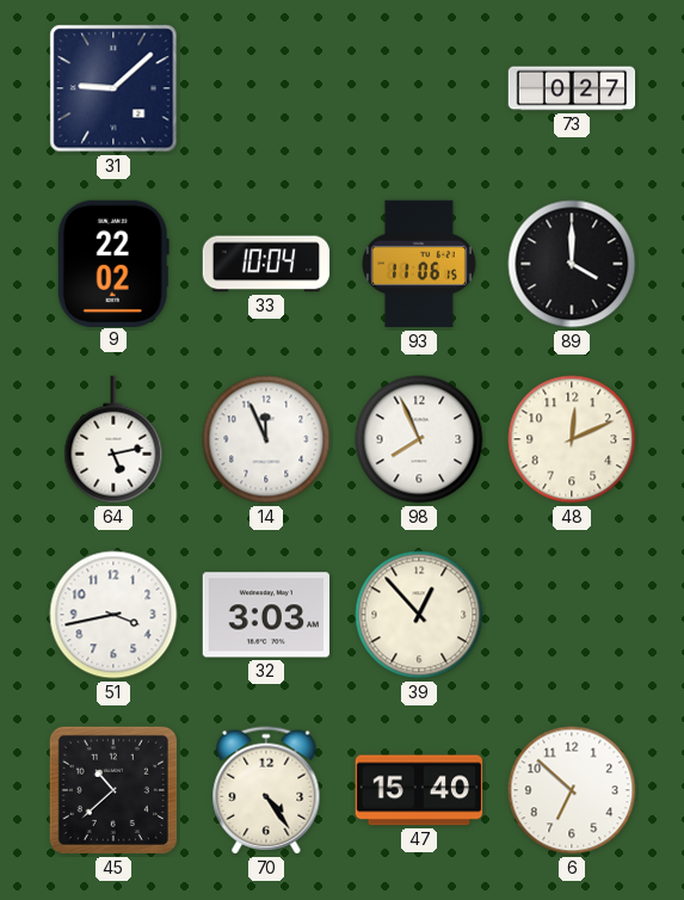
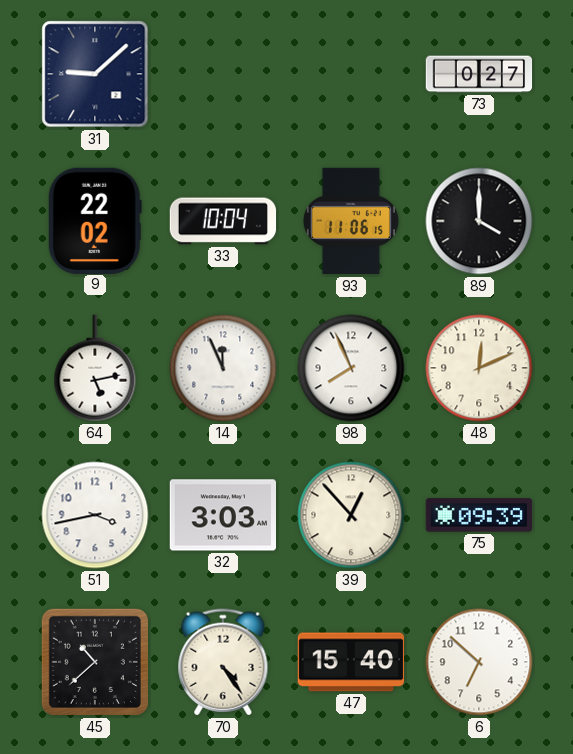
75: none -> 09:39
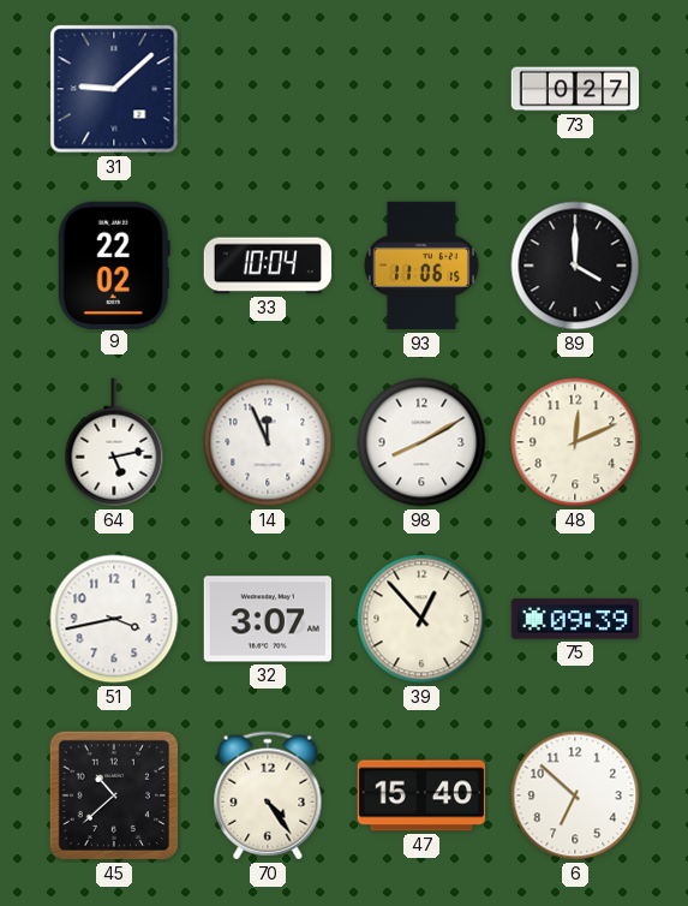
98: 7:56 -> 8:10
32: 3:03 -> 3:07
